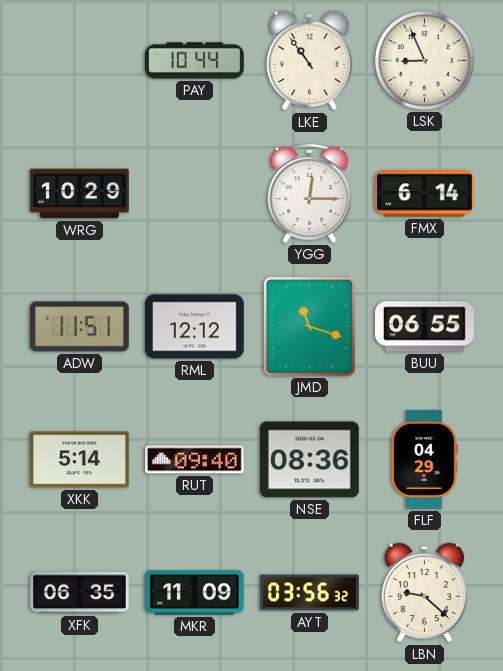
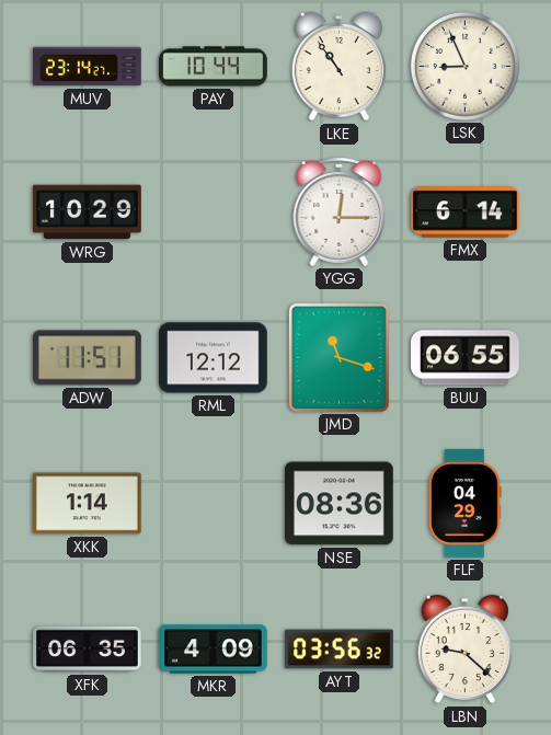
MUV: none -> 23:14
XKK: 5:14 -> 1:14
RUT: 09:40 -> none
MKR: 11:09 -> 4:09
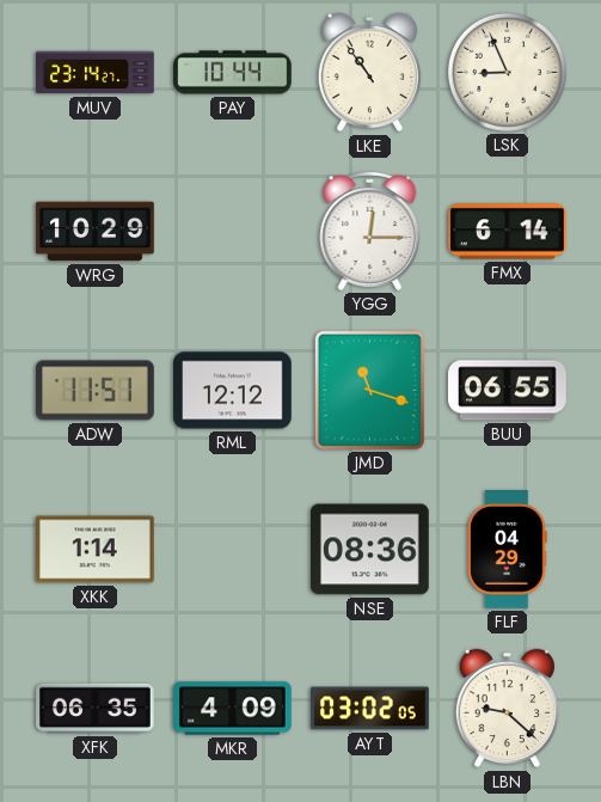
AYT: 03:56 -> 03:02
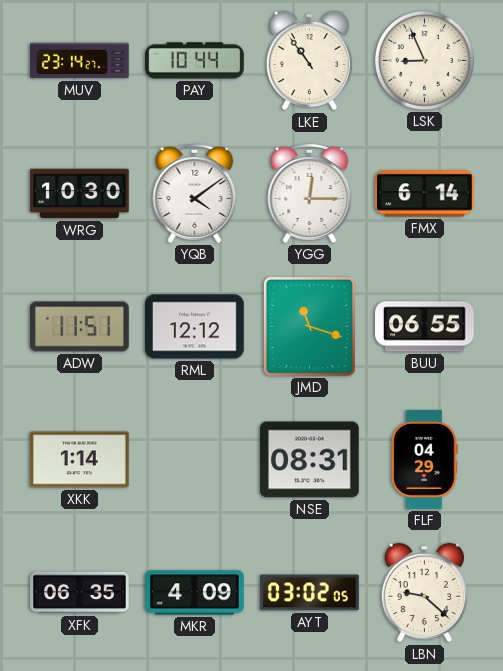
WRG: 10:29 -> 10:30
YQB: none -> 4:09
NSE: 08:36 -> 08:31
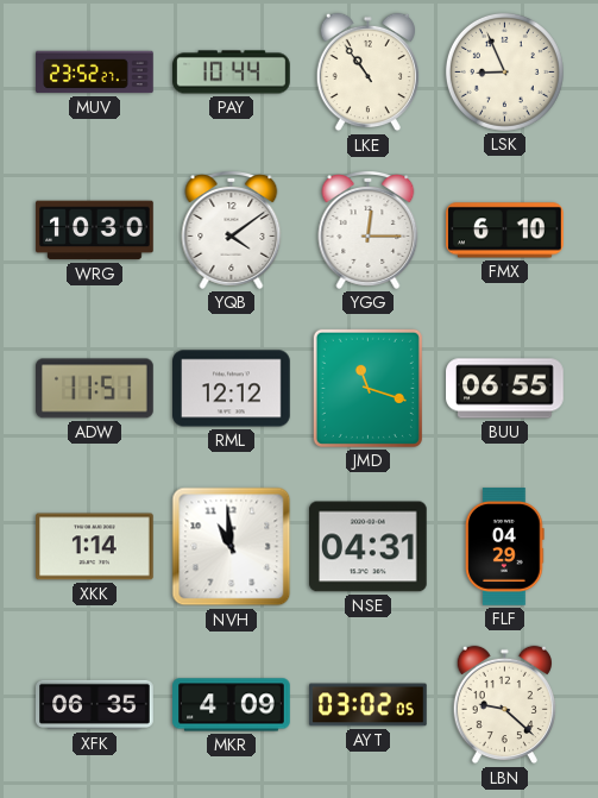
MUV: 23:14 -> 23:52
FMX: 6:14 -> 6:10
NVH: none -> 10:59
NSE: 08:31 -> 04:31
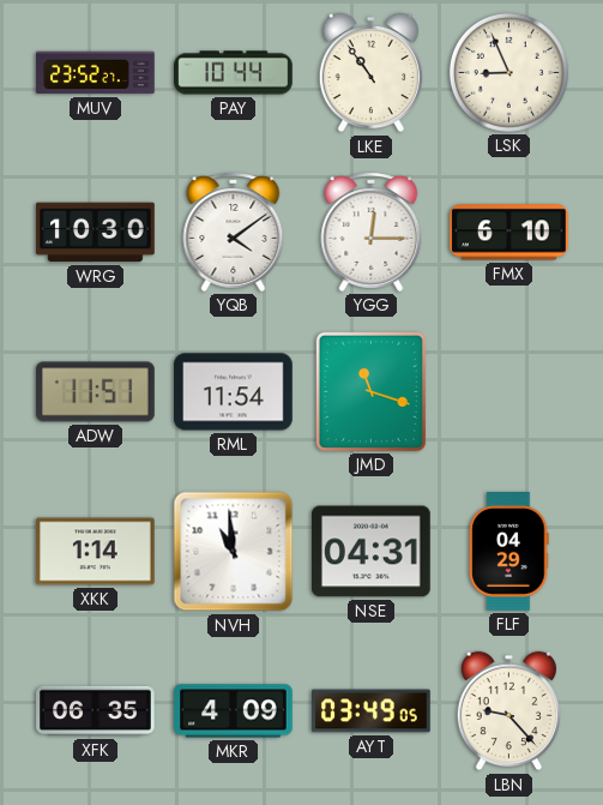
RML: 12:12 -> 11:54
BUU: 06:55 -> none
AYT: 03:02 -> 03:49
LBN: 9:22 -> 9:23
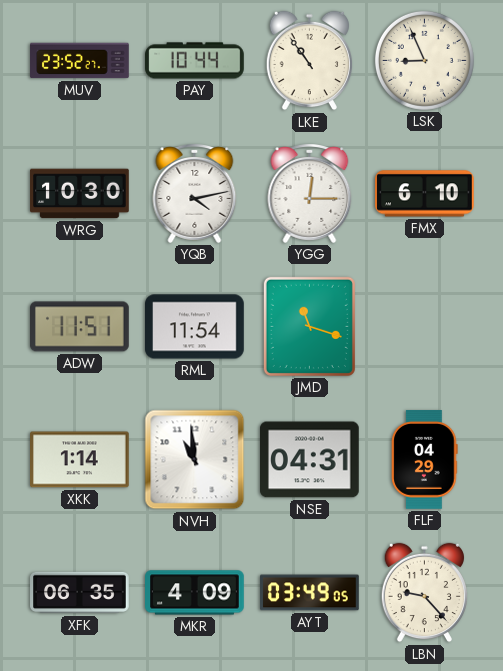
YQB: 4:09 -> 4:13
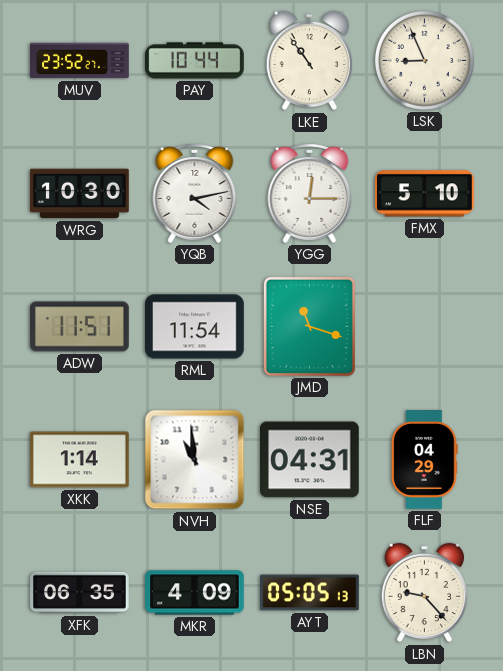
FMX: 6:10 -> 5:10
AYT: 03:49 -> 05:05
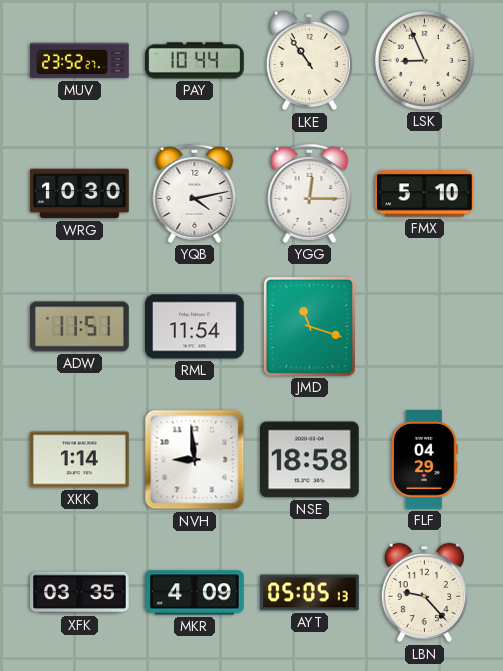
NVH: 10:59 -> 8:59
NSE: 04:31 -> 18:58
XFK: 06:35 -> 03:35
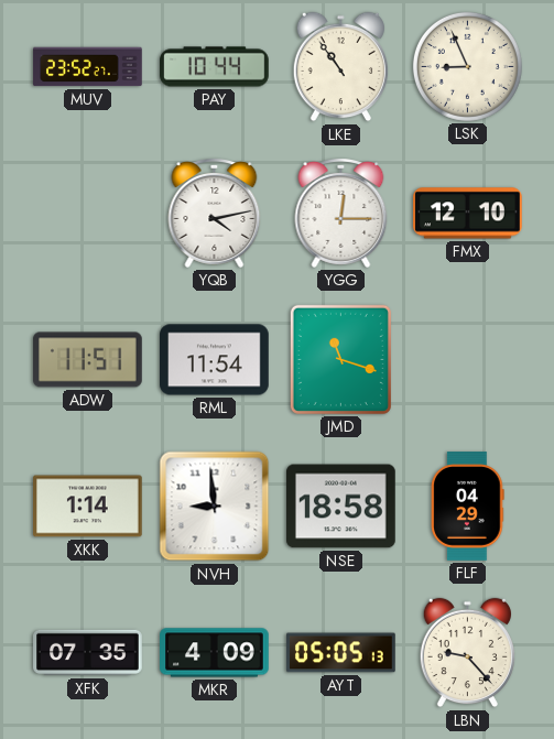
WRG: 10:30 -> none
FMX: 5:10 -> 12:10
XFK: 03:35 -> 07:35
